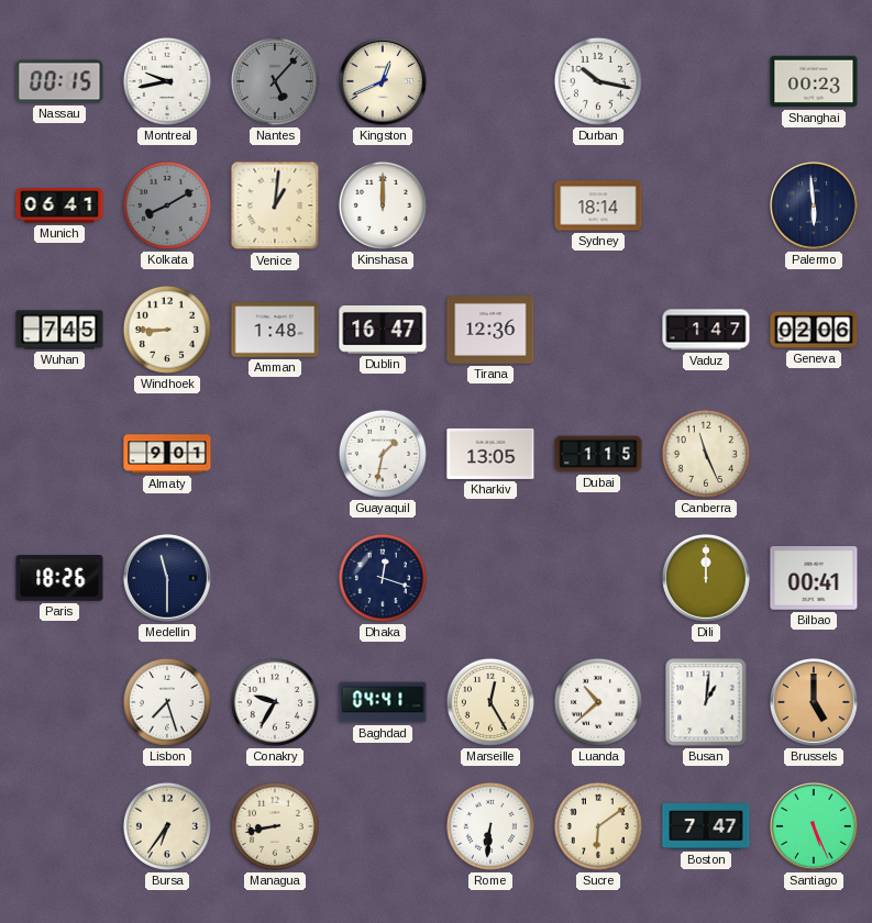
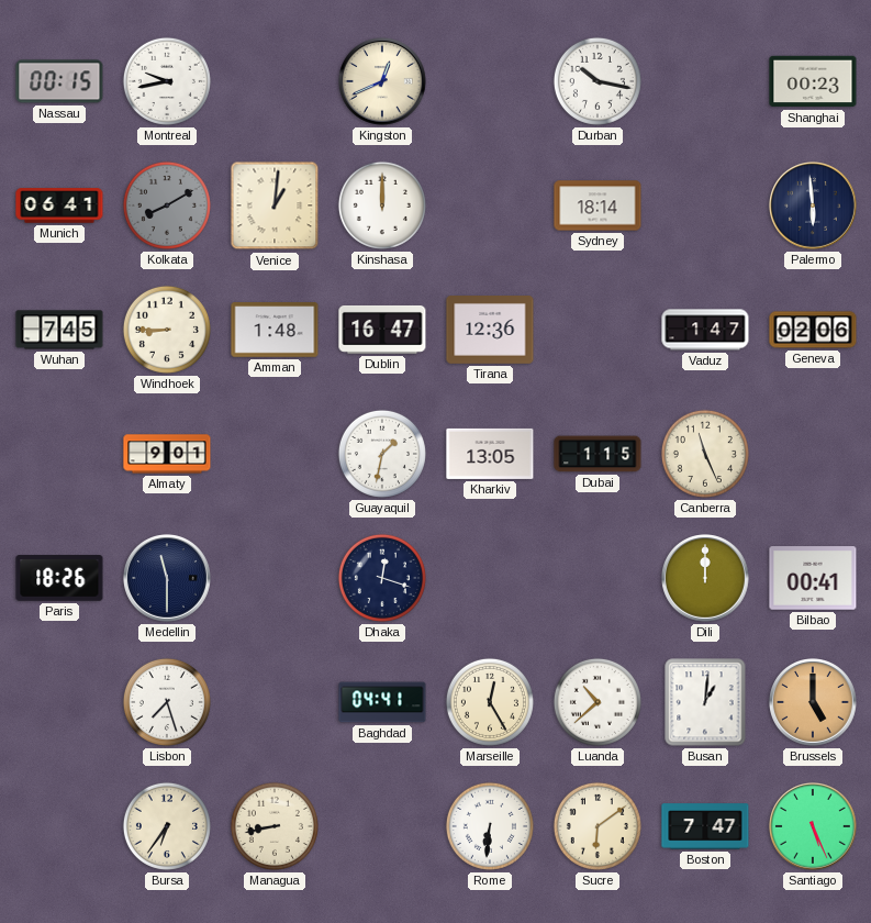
Nantes: 5:07 -> none
Conakry: 9:35 -> none
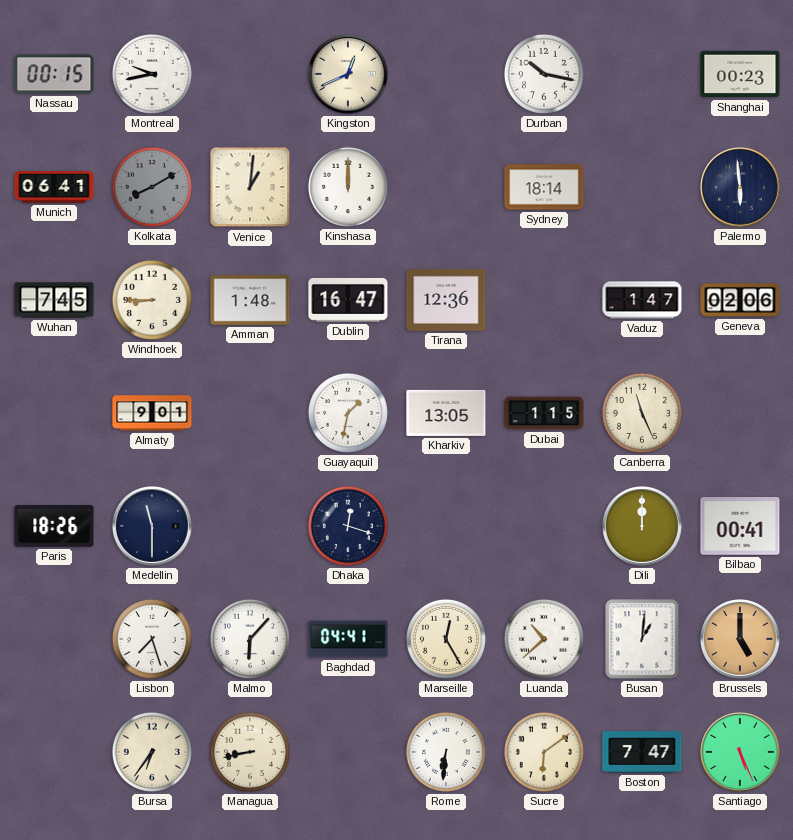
Malmo: none -> 6:07
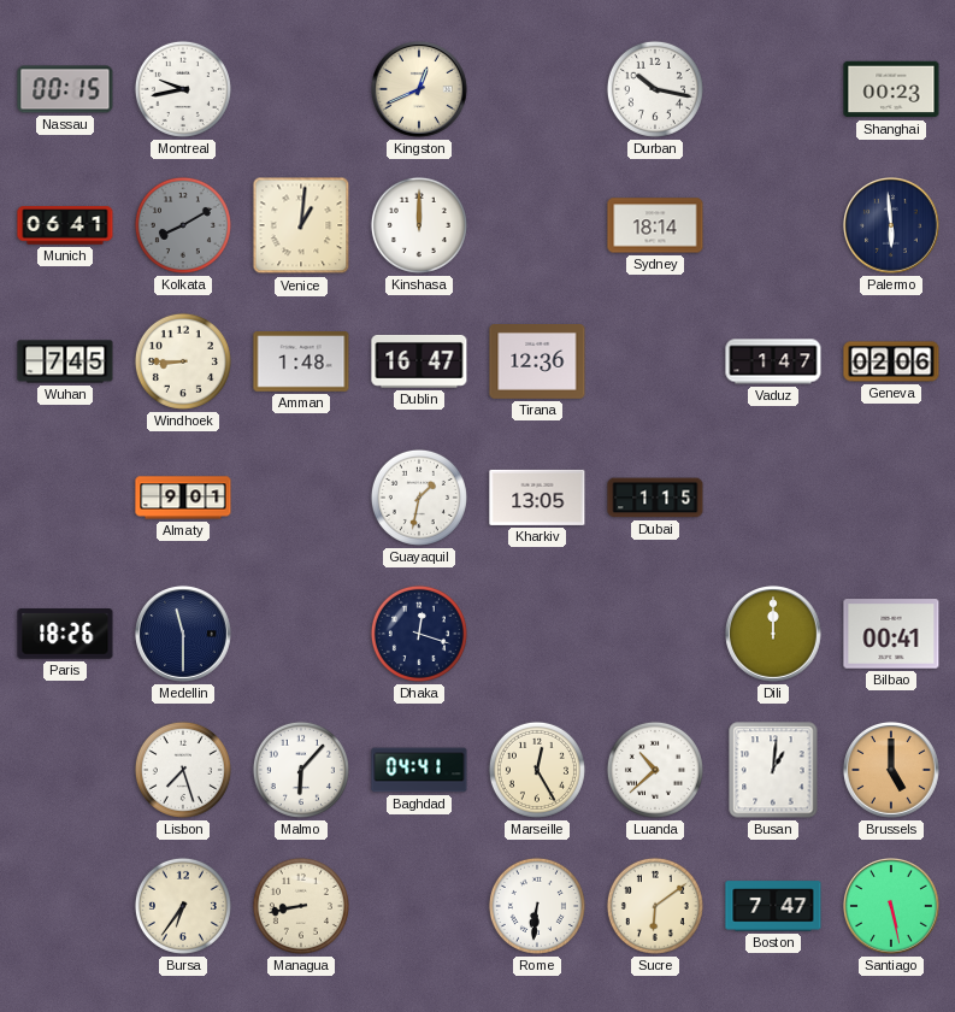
Canberra: 11:26 -> none
Santiago: 5:26 -> 5:28
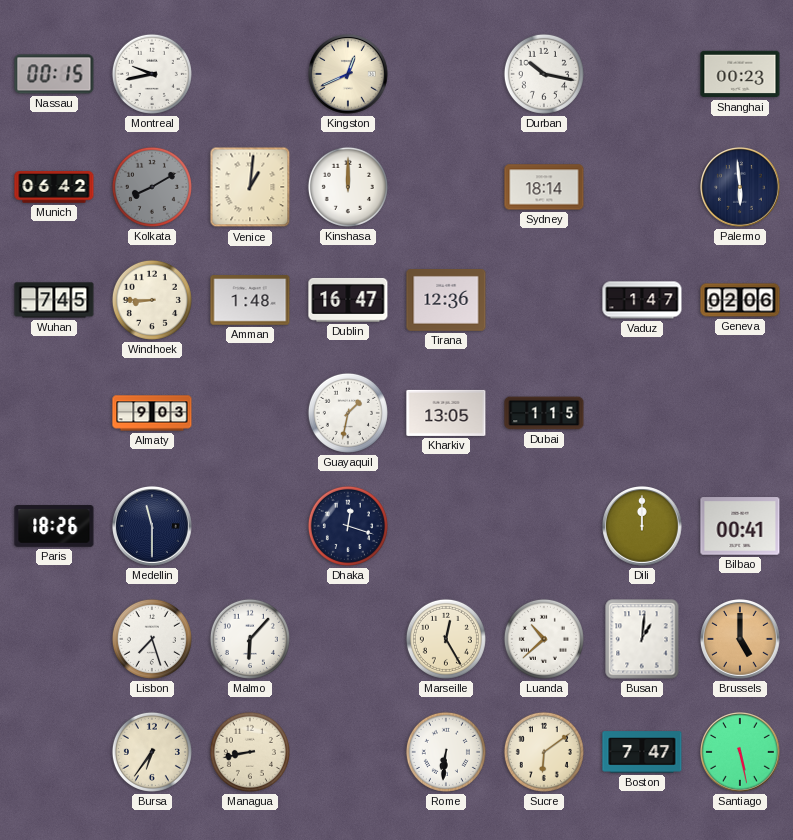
Munich: 06:41 -> 06:42
Almaty: 9:01 -> 9:03
Baghdad: 04:41 -> none
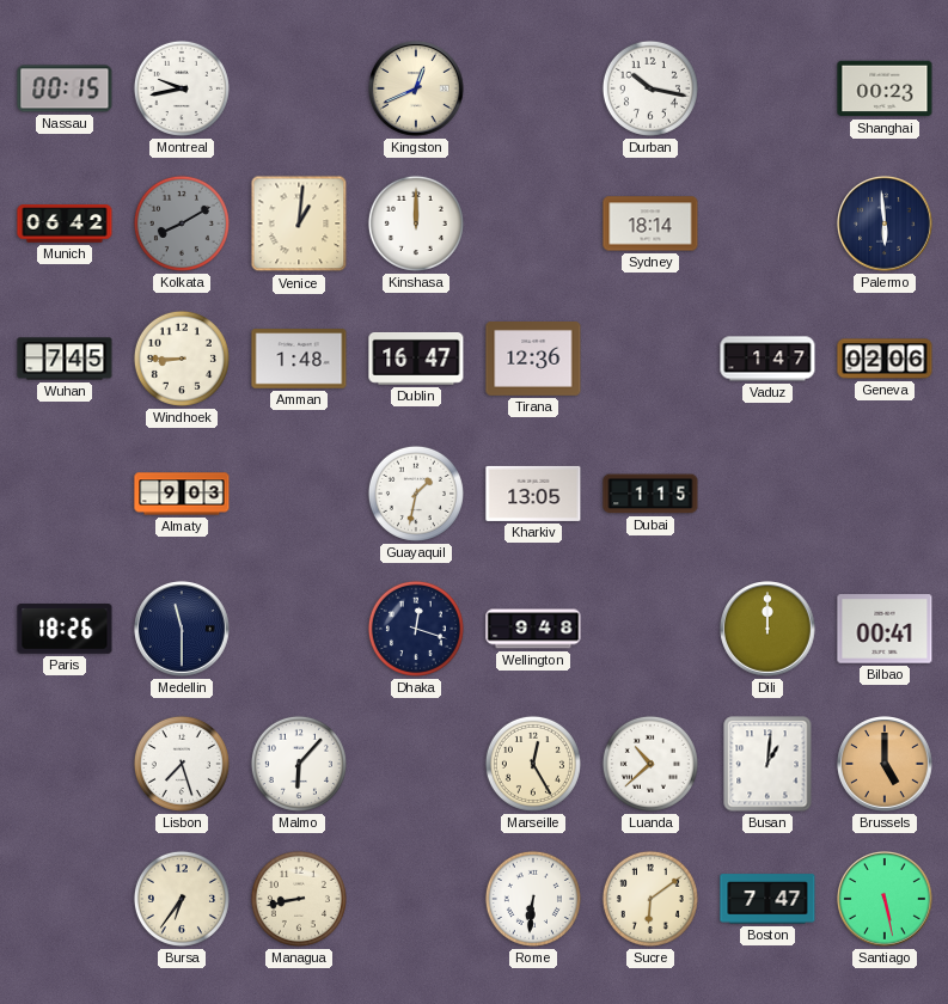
Wellington: none -> 9:48
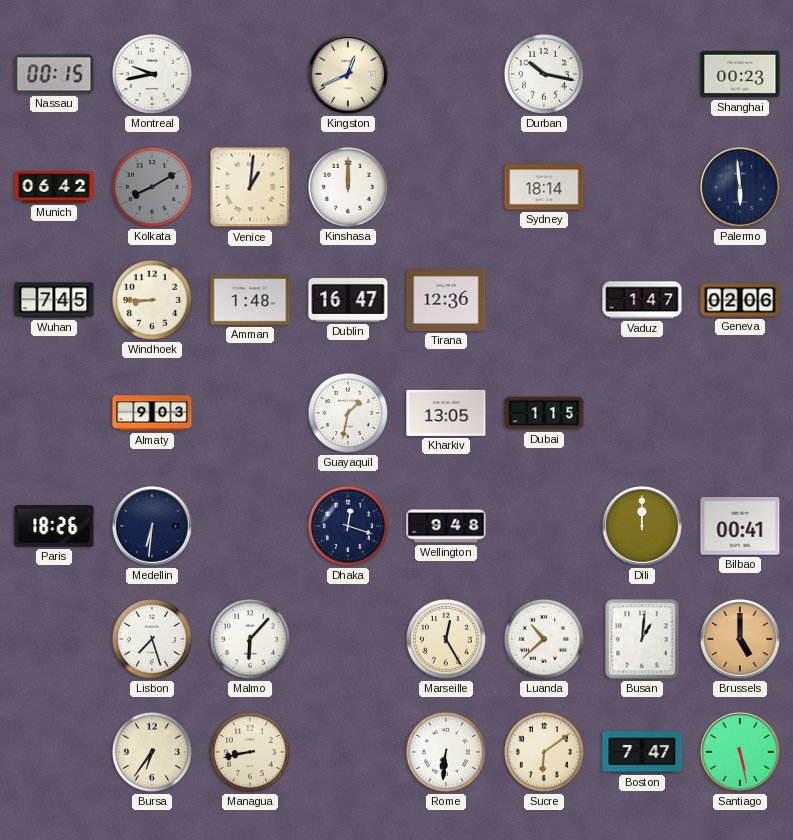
Medellin: 11:30 -> 6:31
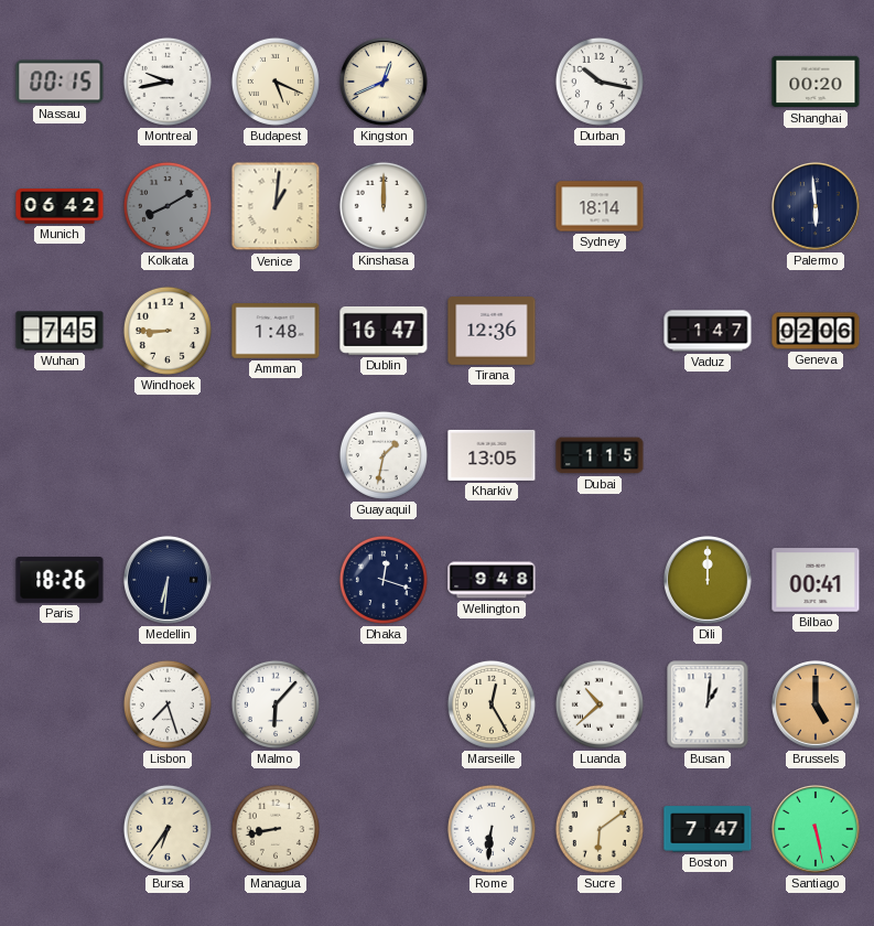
Budapest: none -> 5:19
Shanghai: 00:23 -> 00:20
Almaty: 9:03 -> none
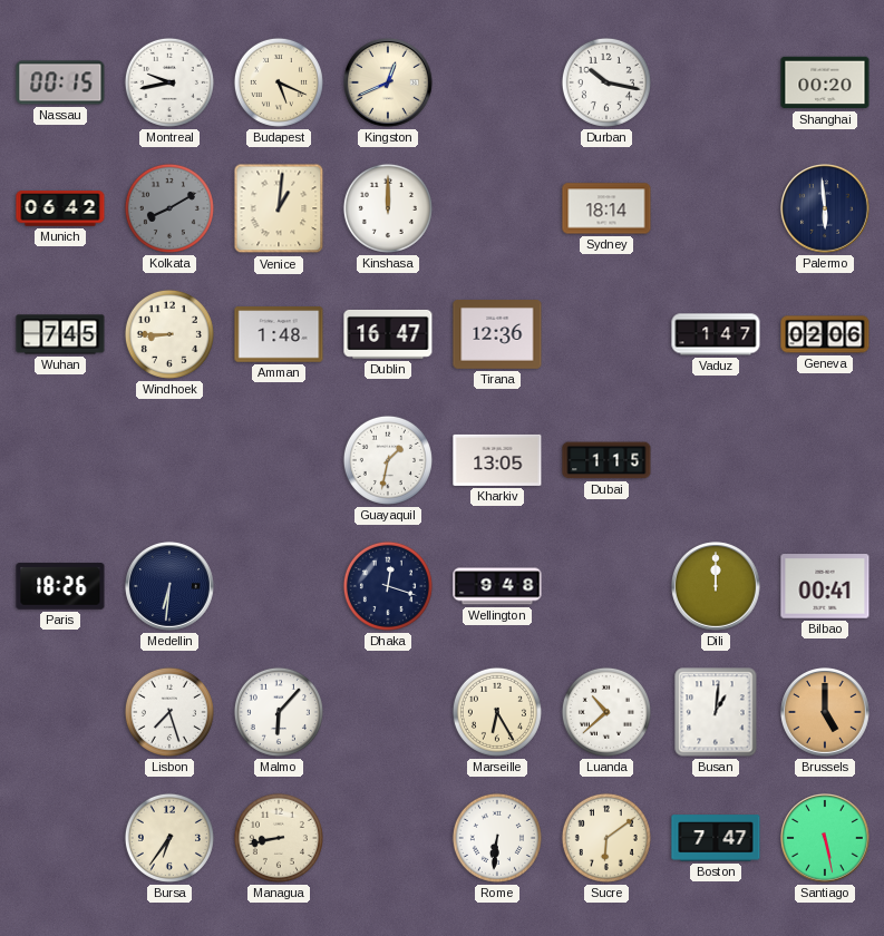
Marseille: 12:25 -> 6:25
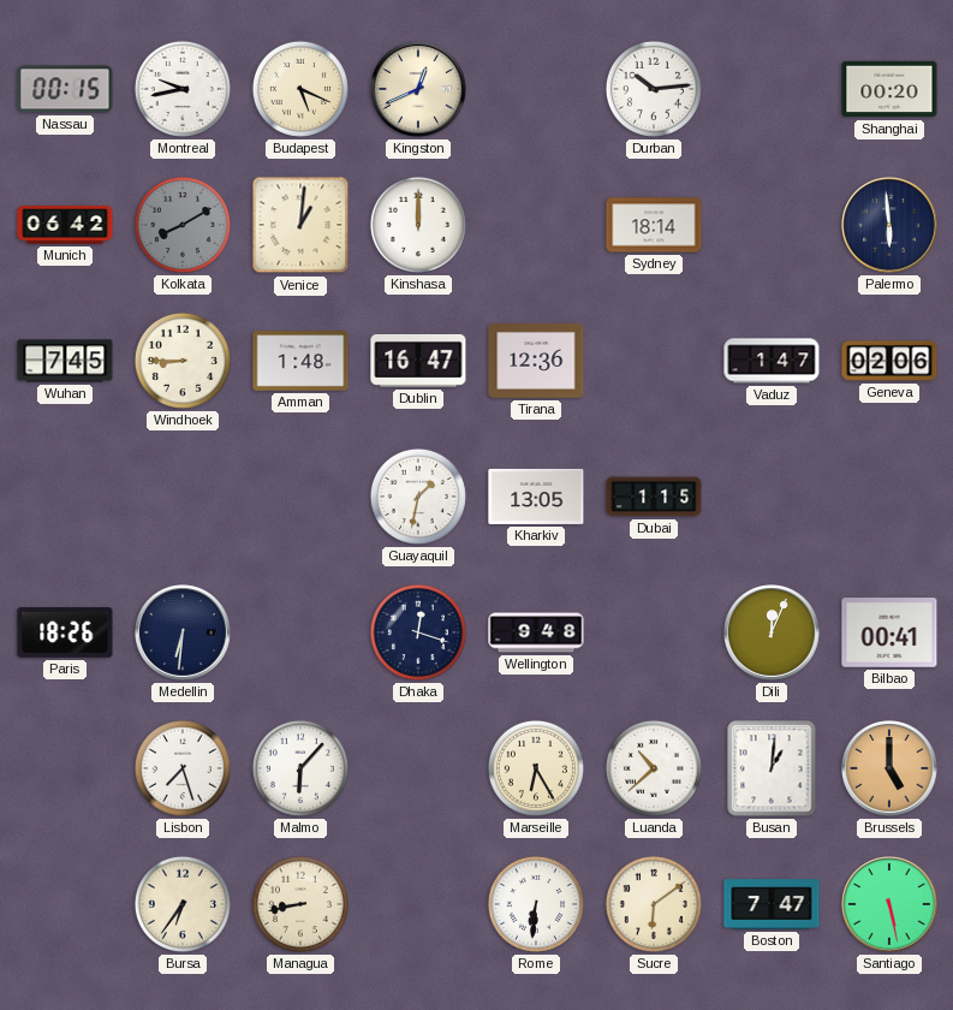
Durban: 10:17 -> 10:14
Dili: 12:00 -> 12:04
